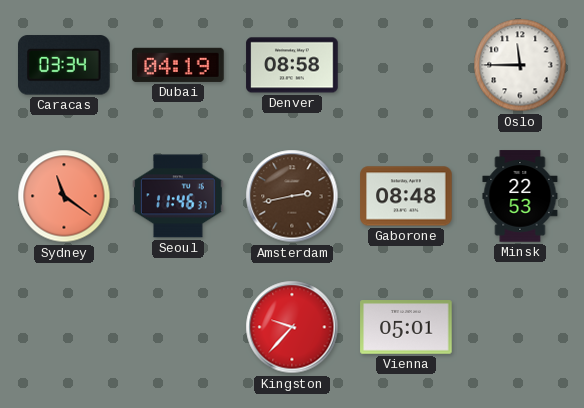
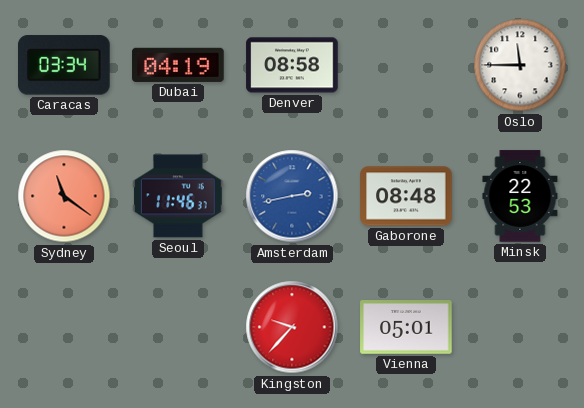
Amsterdam dial: brown -> blue
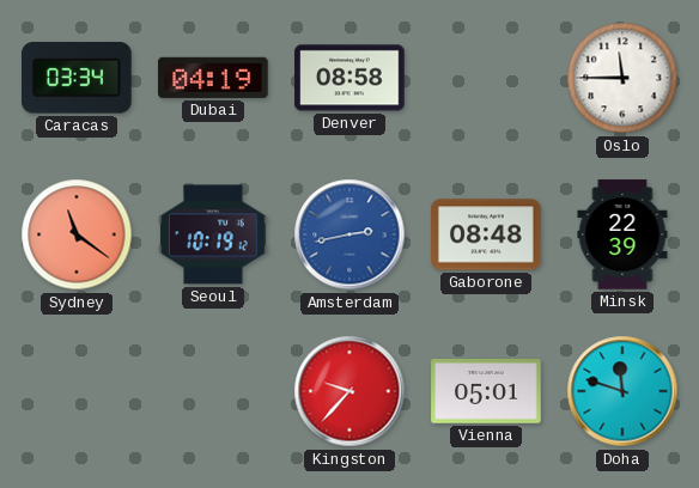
Seoul: 11:46 -> 10:19
Minsk: 22:53 -> 22:39
Doha: none -> 11:48
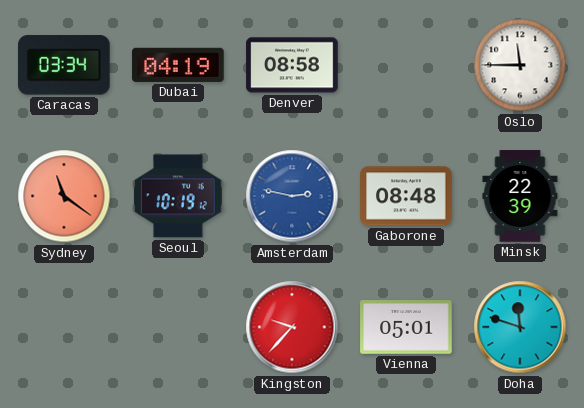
Amsterdam: 2:43 -> 2:47
